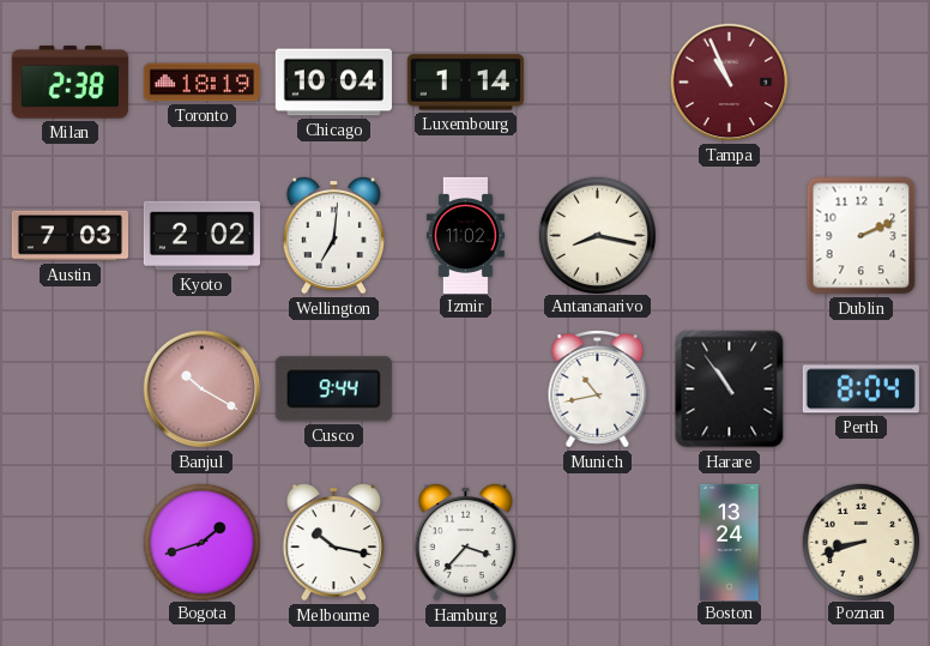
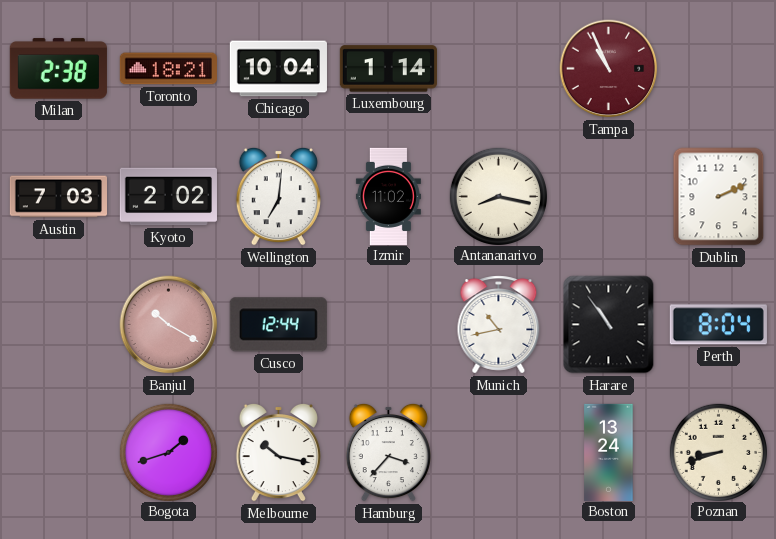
Toronto: 18:19 -> 18:21
Cusco: 9:44 -> 12:44
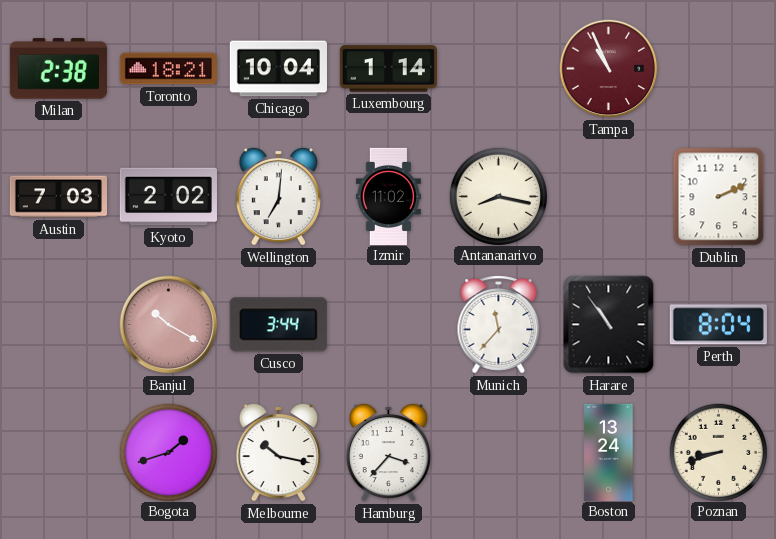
Cusco: 12:44 -> 3:44
Munich: 10:43 -> 11:37
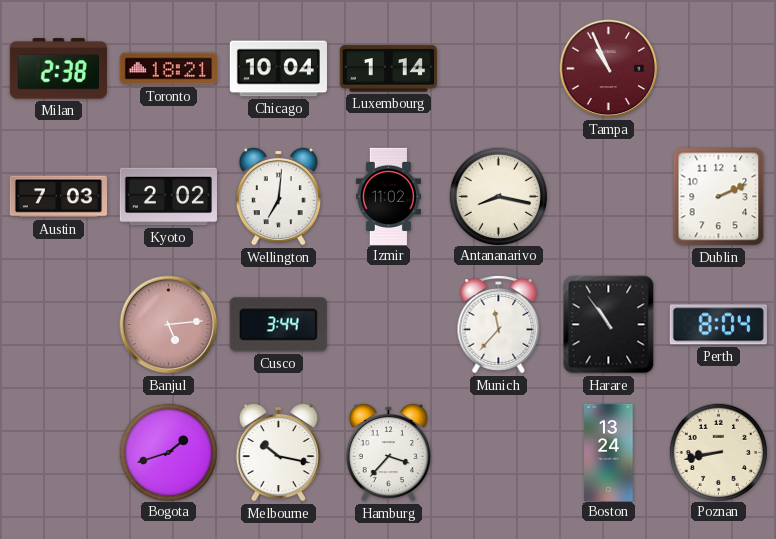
Banjul: 10:20 -> 5:14
Poznan: 8:42 -> 8:43
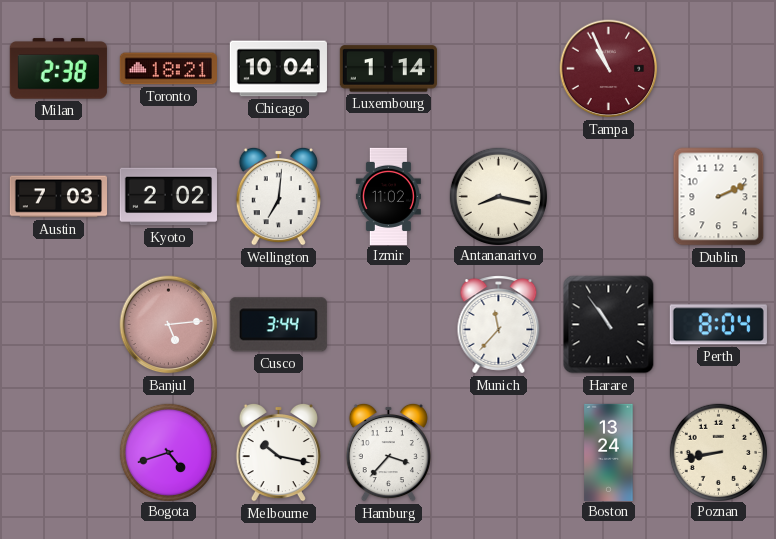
Bogota: 1:42 -> 4:42
